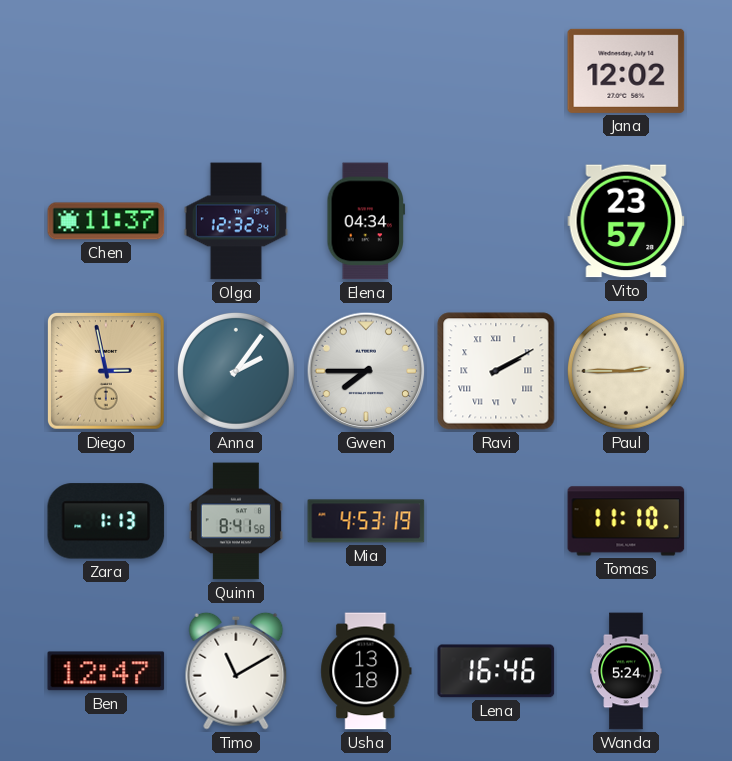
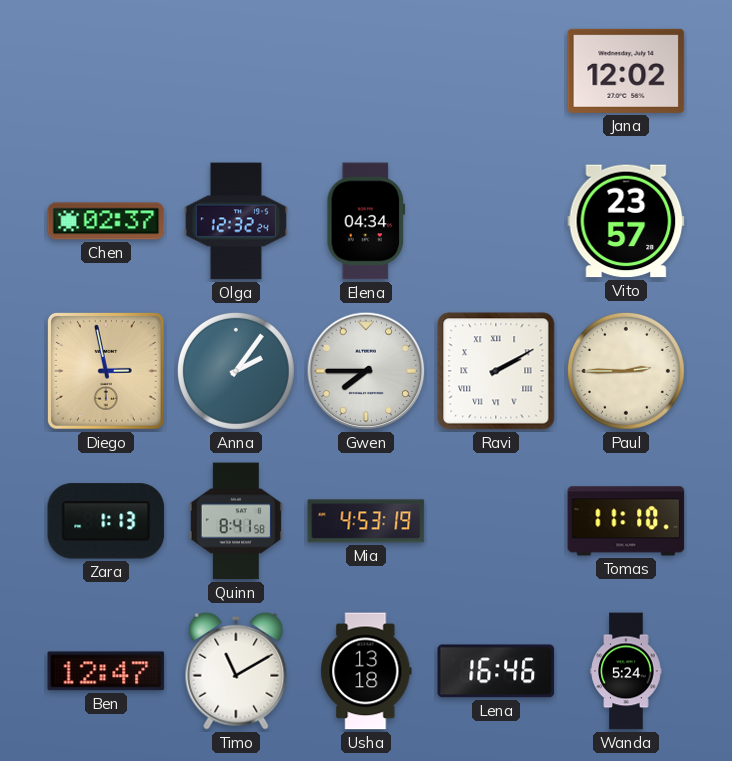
Chen: 11:37 -> 02:37
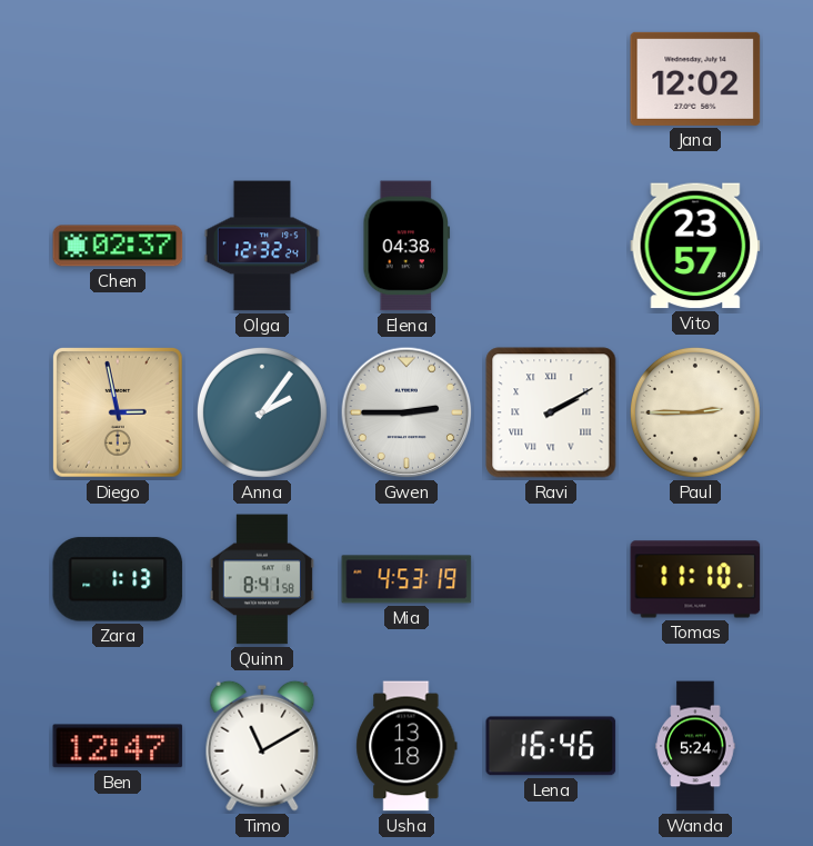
Elena: 04:34 -> 04:38
Gwen: 7:45 -> 2:45
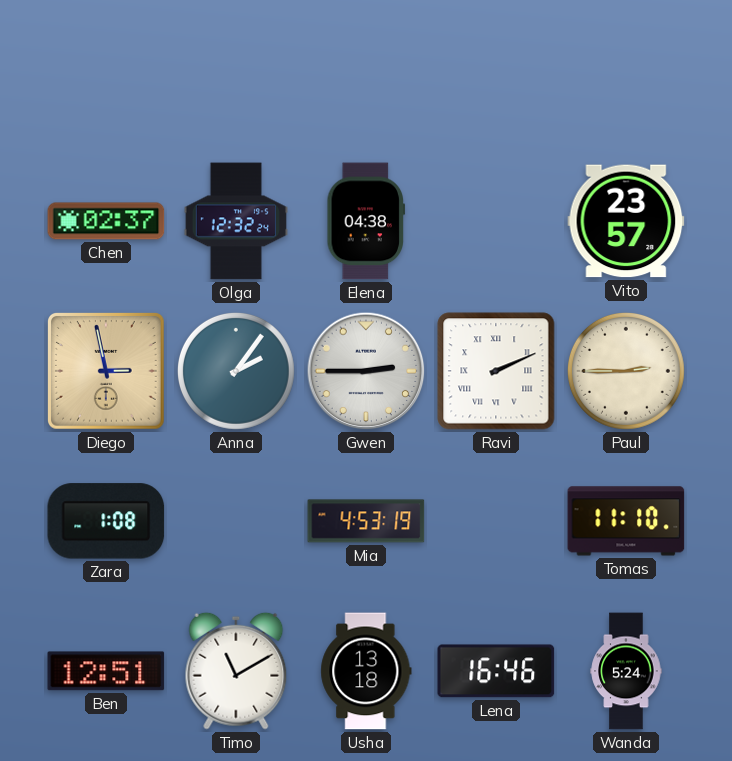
Jana: 12:02 -> none
Ravi: 2:10 -> 2:11
Zara: 1:13 -> 1:08
Quinn: 8:41 -> none
Ben: 12:47 -> 12:51
